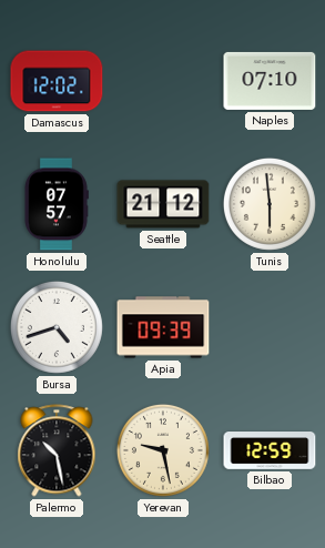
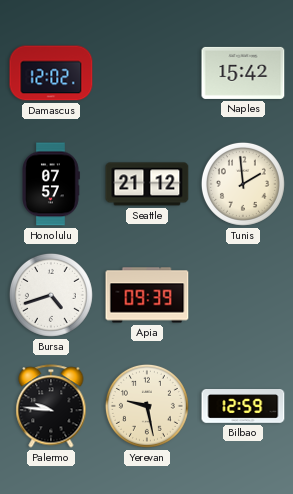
Naples: 07:10 -> 15:42
Tunis: 5:59 -> 1:59
Palermo: 10:28 -> 9:46
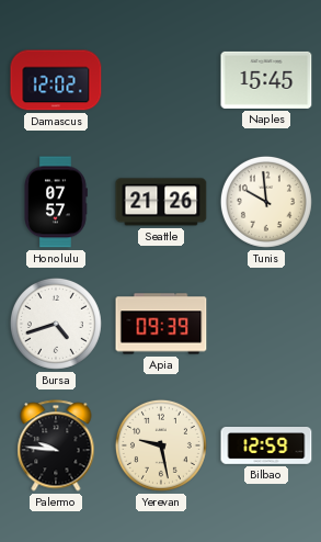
Naples: 15:42 -> 15:45
Seattle: 21:12 -> 21:26
Tunis: 1:59 -> 9:59
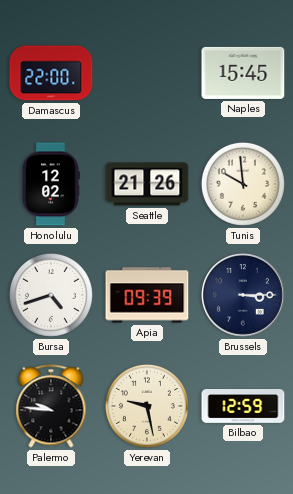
Damascus: 12:02 -> 22:00
Honolulu: 07:57 -> 12:02
Brussels: none -> 3:15
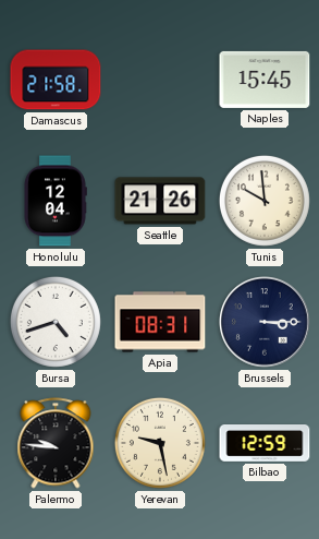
Damascus: 22:00 -> 21:58
Honolulu: 12:02 -> 12:04
Apia: 09:39 -> 08:31
